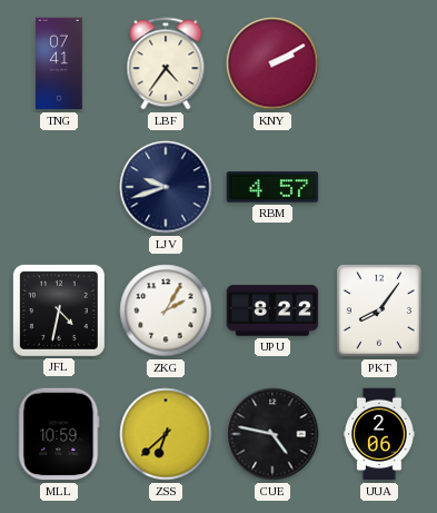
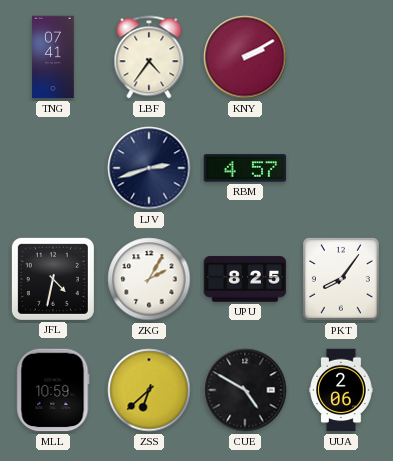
LJV: 9:42 -> 2:42
UPU: 8:22 -> 8:25
CUE: 4:47 -> 4:50
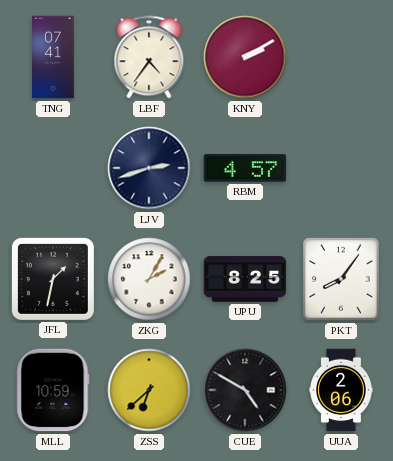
JFL: 4:32 -> 1:32
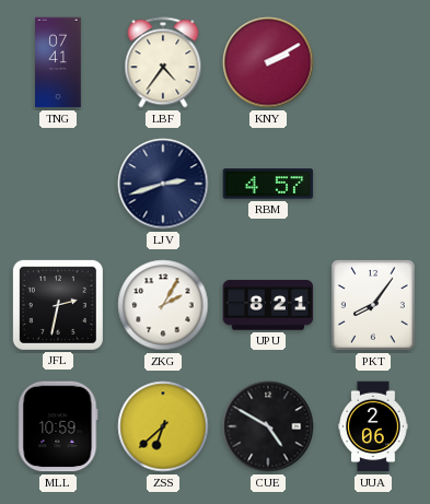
JFL: 1:32 -> 2:32
UPU: 8:25 -> 8:21
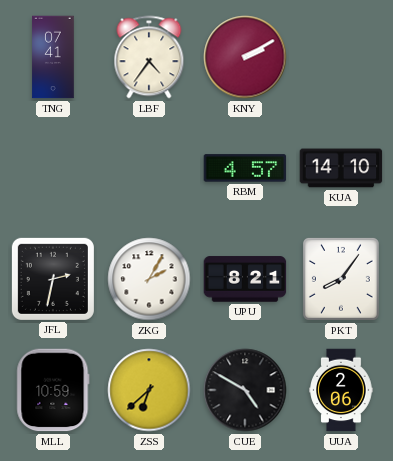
LJV: 2:42 -> none
KUA: none -> 14:10
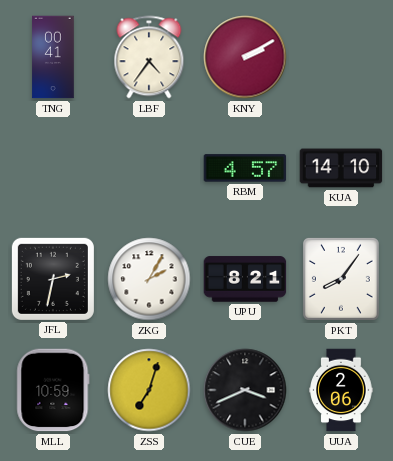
TNG: 07:41 -> 00:41
ZSS: 6:38 -> 7:03
CUE: 4:50 -> 3:41
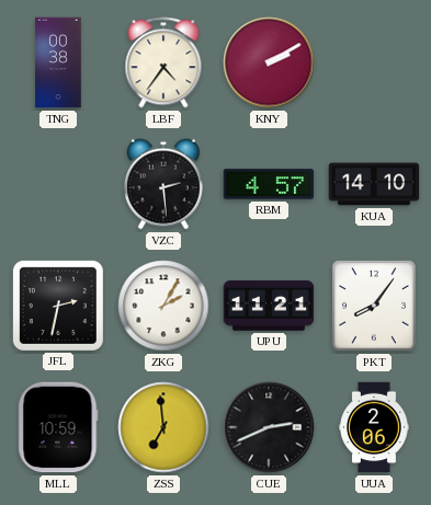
TNG: 00:41 -> 00:38
VZC: none -> 2:29
UPU: 8:21 -> 11:21
ZSS: 7:03 -> 6:59
CUE: 3:41 -> 2:41
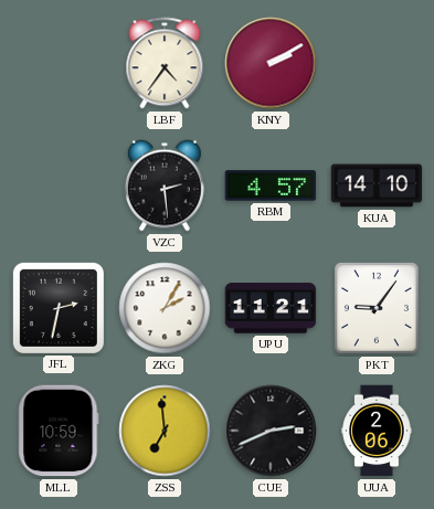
TNG: 00:38 -> none
PKT: 8:06 -> 9:06
